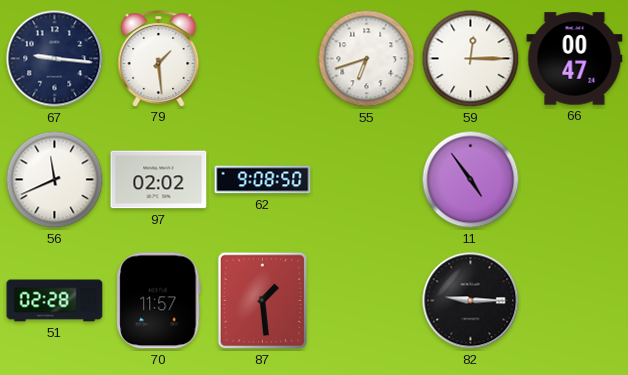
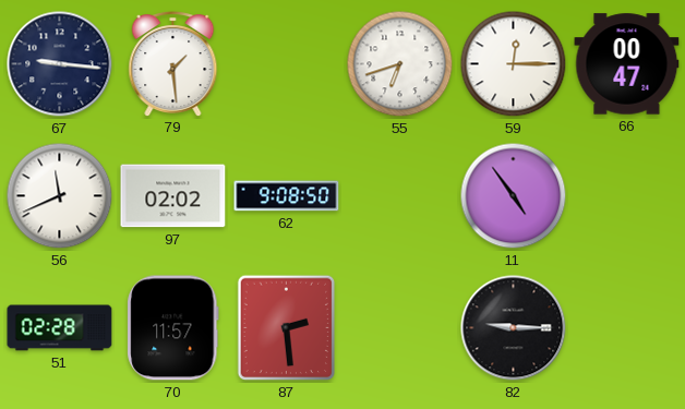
87: 1:29 -> 2:29
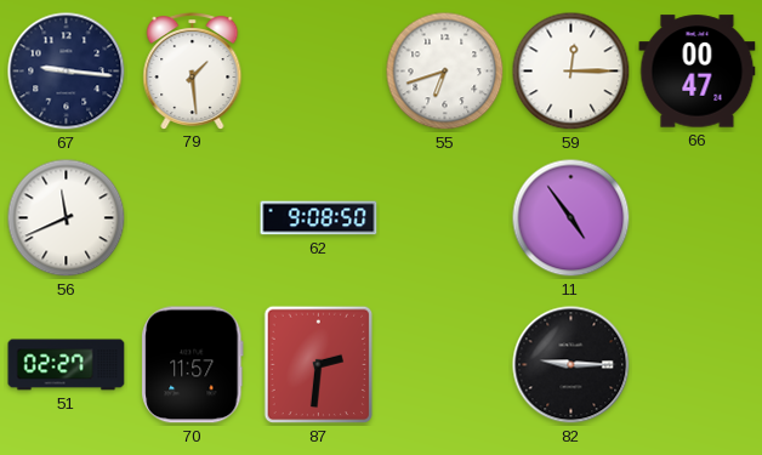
97: 02:02 -> none
51: 02:28 -> 02:27
87: 2:29 -> 2:31
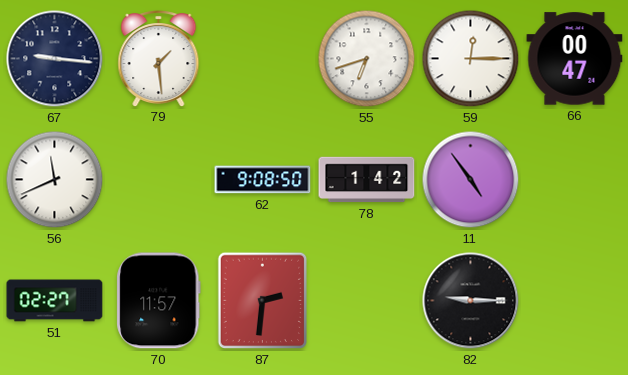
78: none -> 1:42
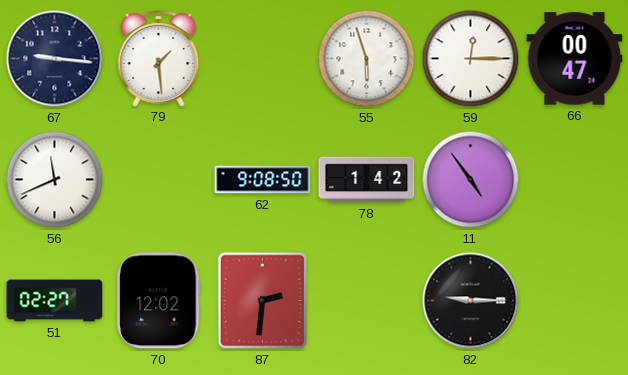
55: 6:42 -> 5:57
70: 11:57 -> 12:02
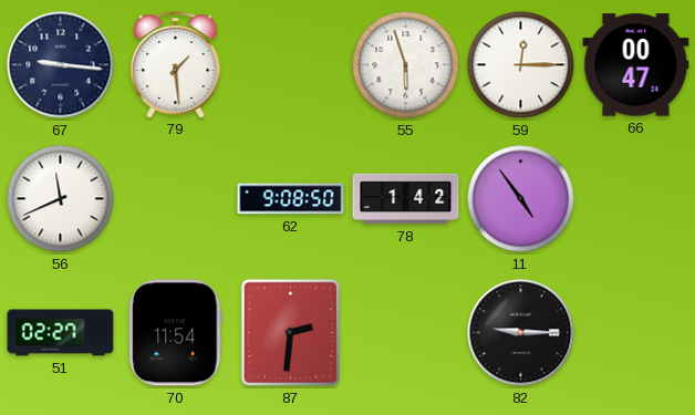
70: 12:02 -> 11:54
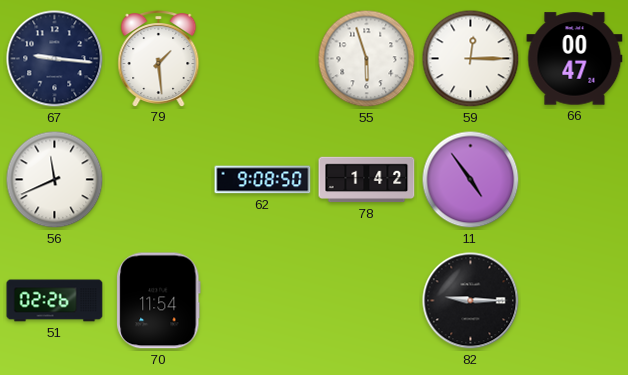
51: 02:27 -> 02:26
87: 2:31 -> none
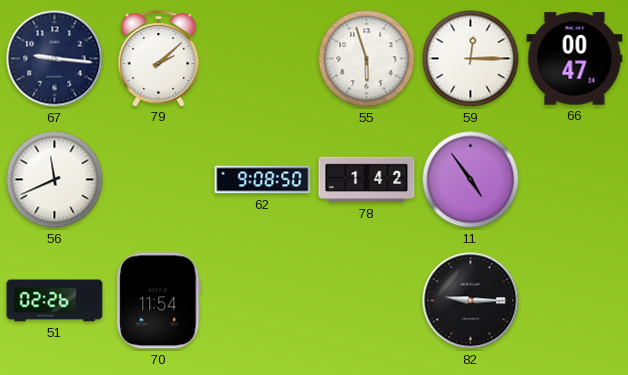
79: 1:29 -> 2:08
